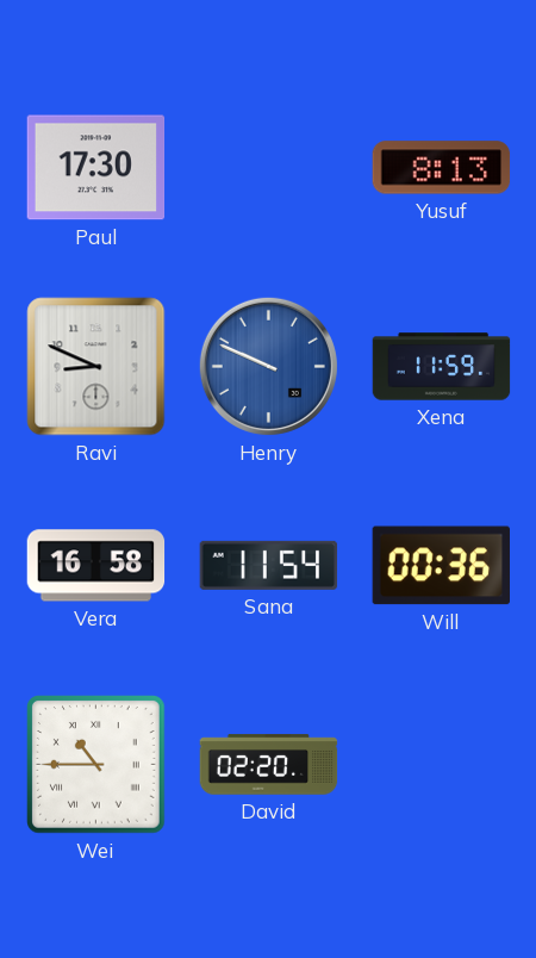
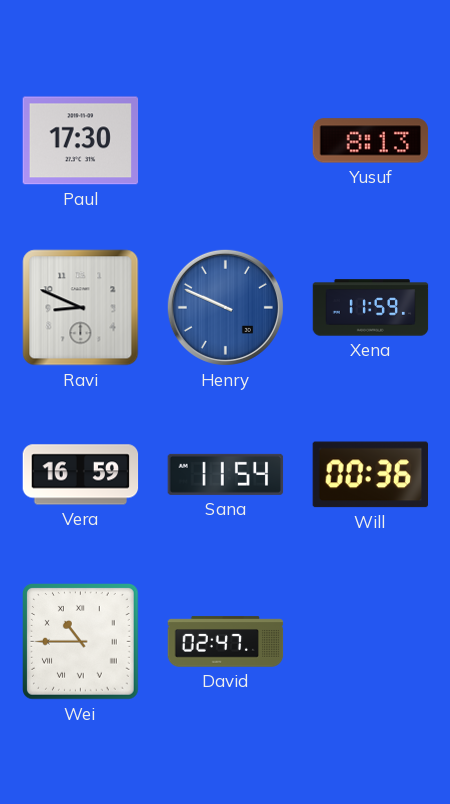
Vera: 16:58 -> 16:59
David: 02:20 -> 02:47
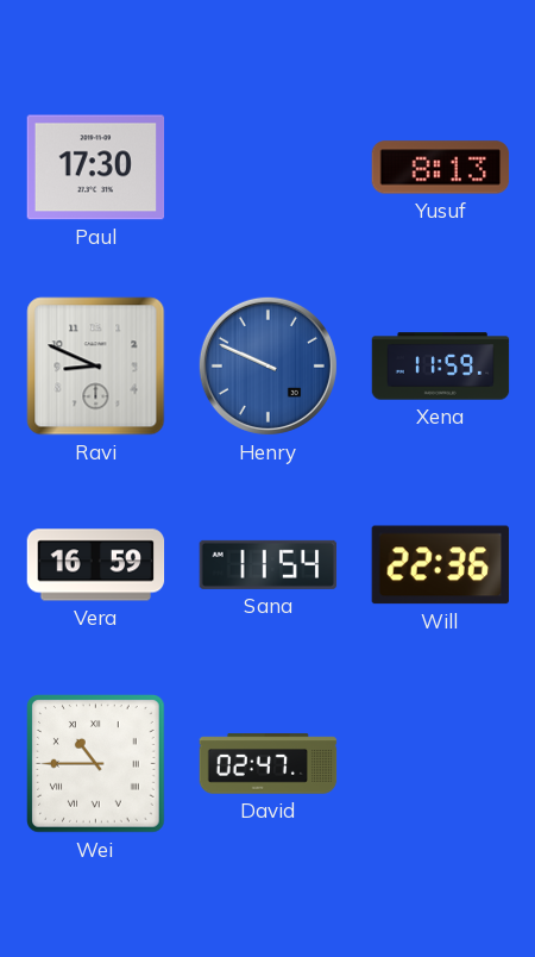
Will: 00:36 -> 22:36
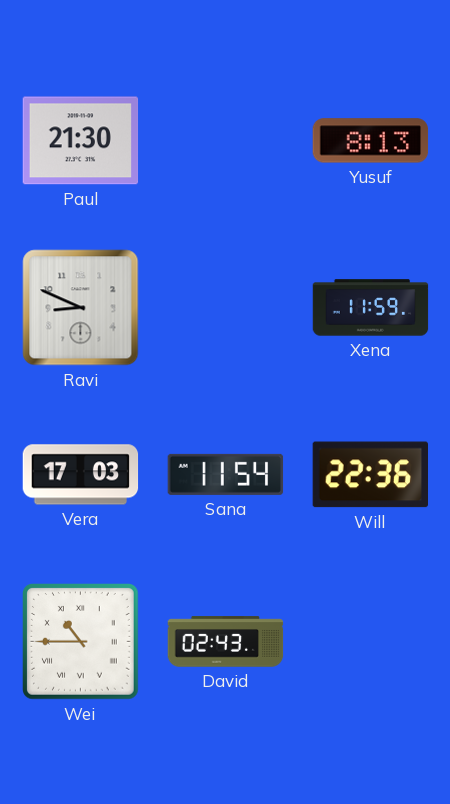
Paul: 17:30 -> 21:30
Henry: 9:49 -> none
Vera: 16:59 -> 17:03
David: 02:47 -> 02:43
